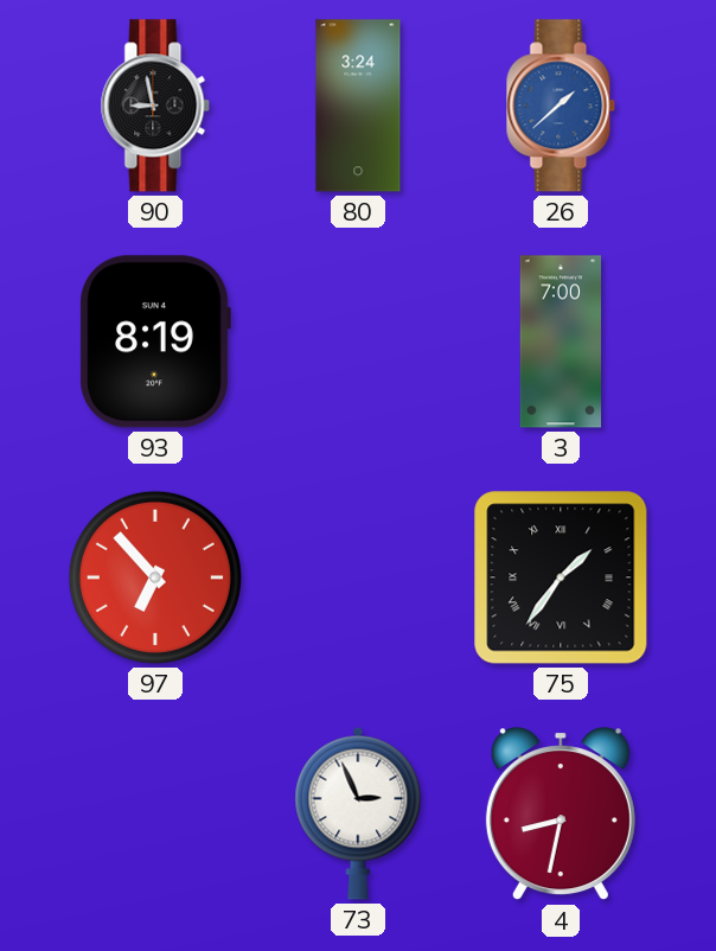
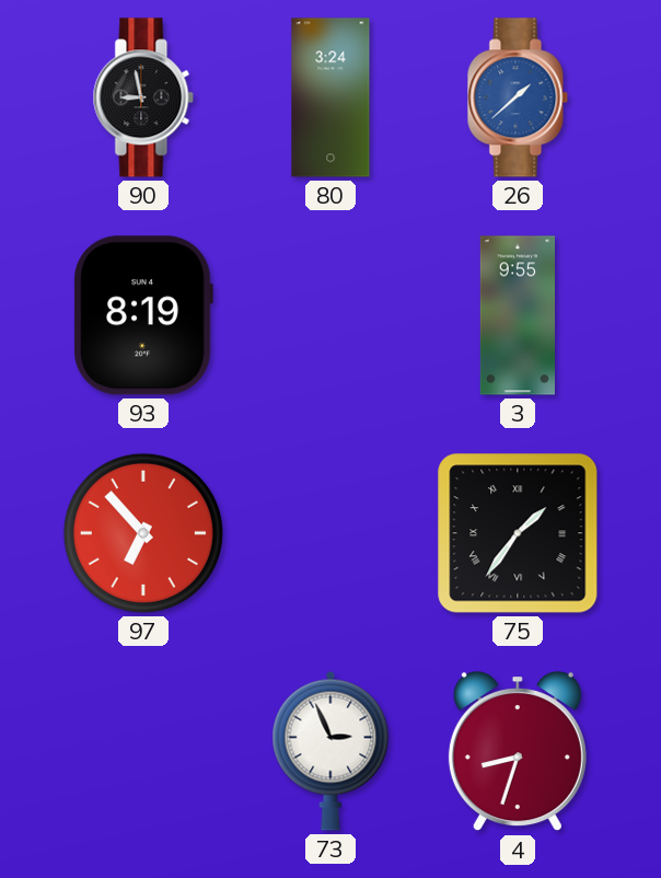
3: 7:00 -> 9:55
4: 8:32 -> 8:33
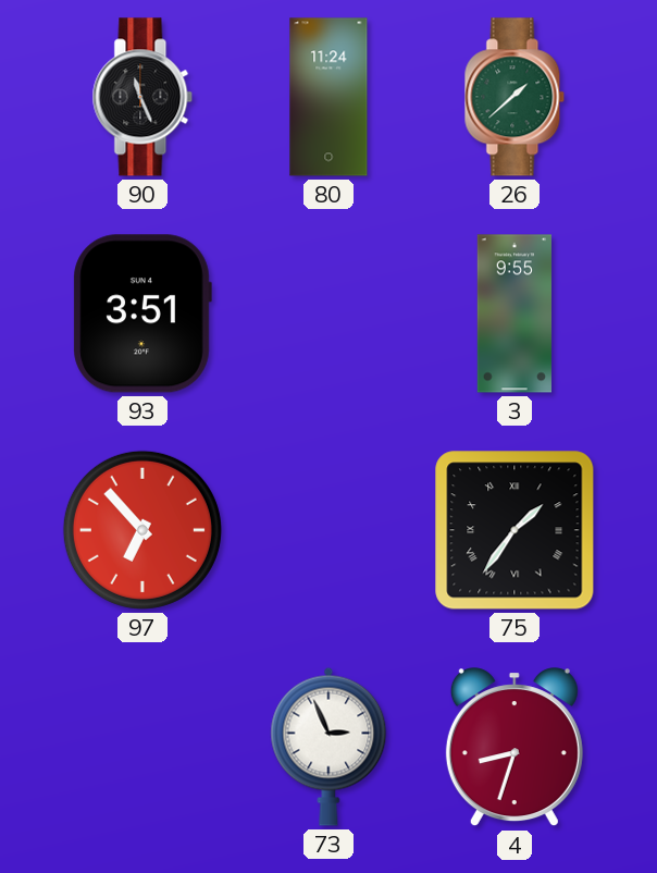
90: 8:58 -> 11:26
80: 3:24 -> 11:24
26 dial: blue -> green
93: 8:19 -> 3:51
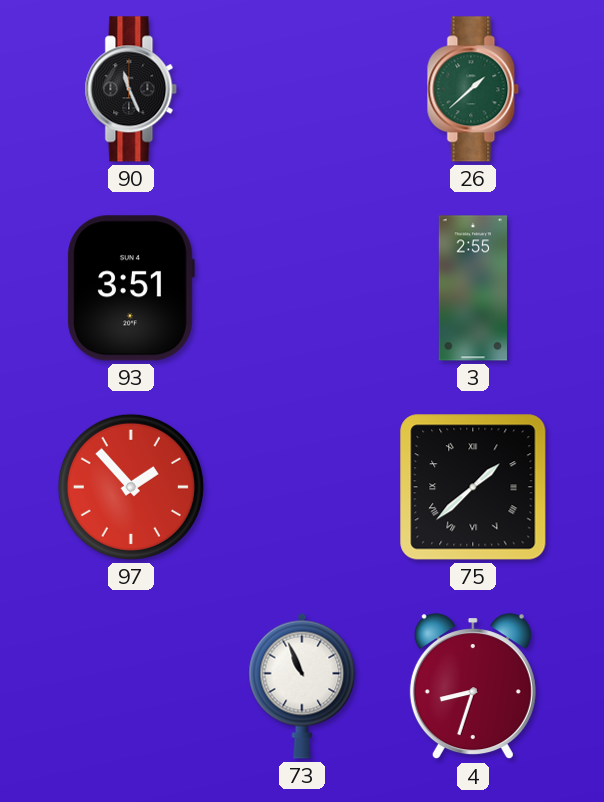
80: 11:24 -> none
3: 9:55 -> 2:55
97: 6:53 -> 1:53
75: 1:36 -> 1:38
73: 2:56 -> 10:56
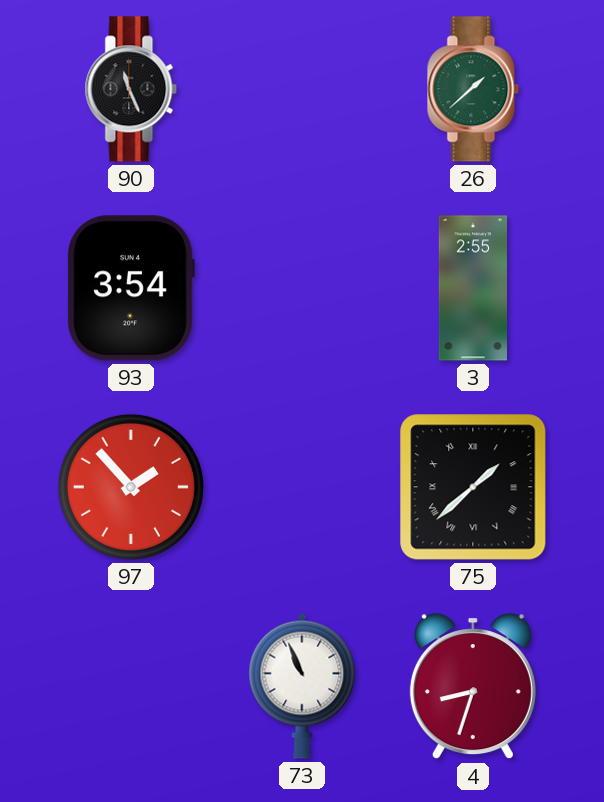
93: 3:51 -> 3:54
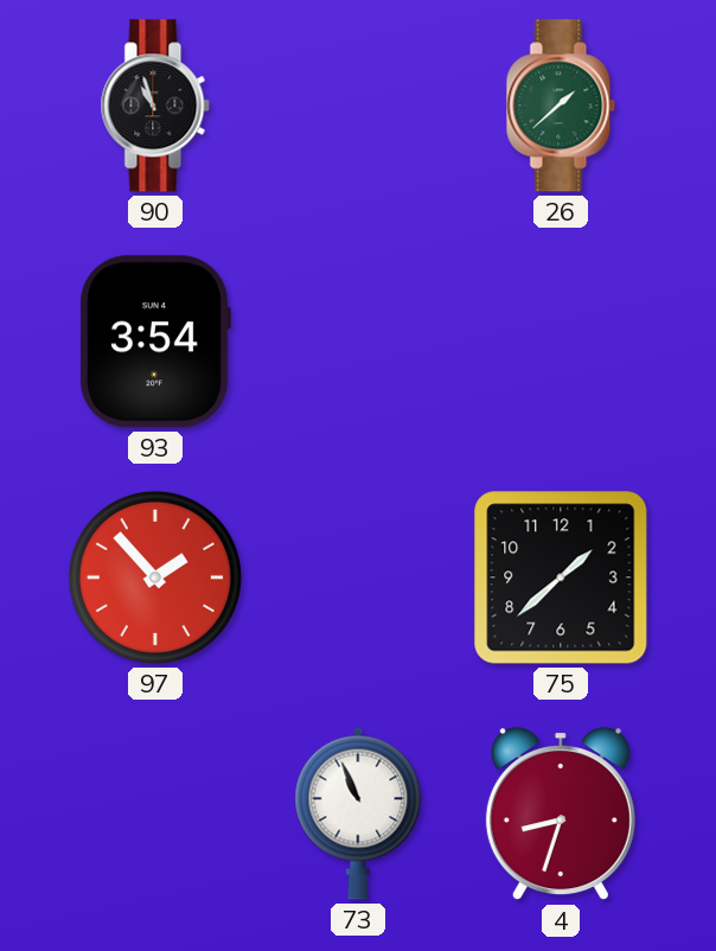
90: 11:26 -> 10:57
3: 2:55 -> none
75 numerals: Roman -> Arabic
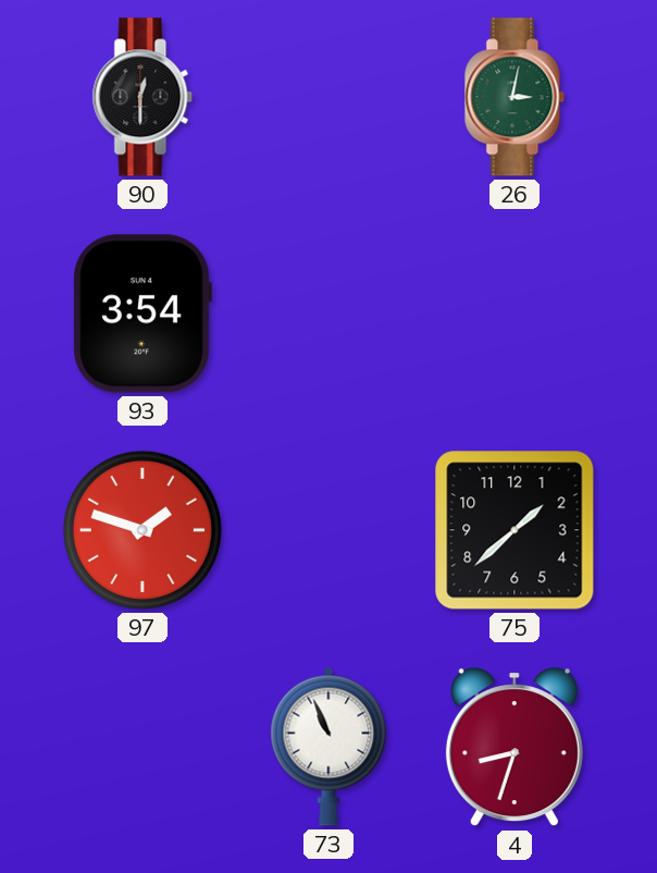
90: 10:57 -> 12:30
26: 1:38 -> 3:02
97: 1:53 -> 1:48
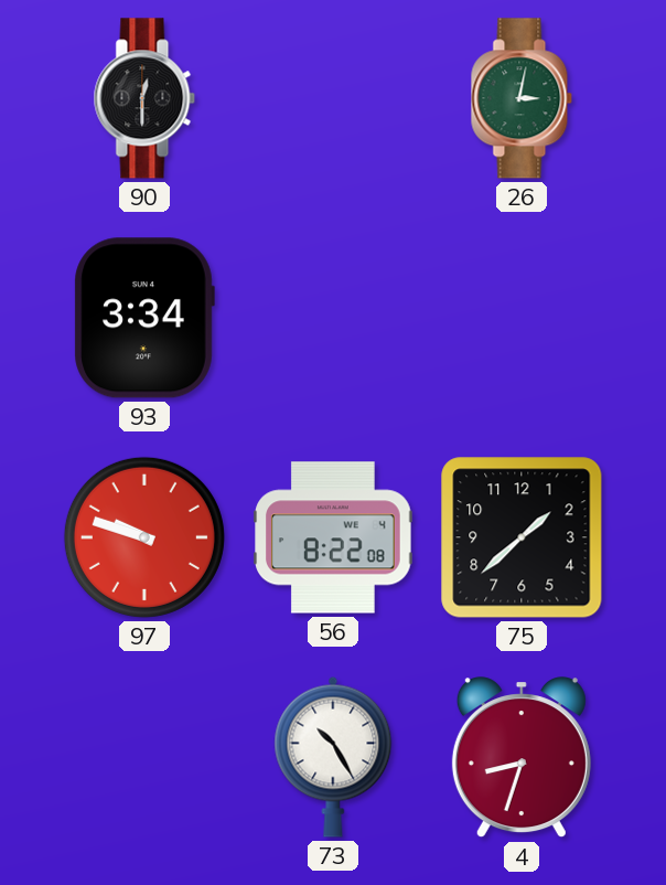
93: 3:54 -> 3:34
97: 1:48 -> 9:48
56: none -> 8:22
73: 10:56 -> 10:25
